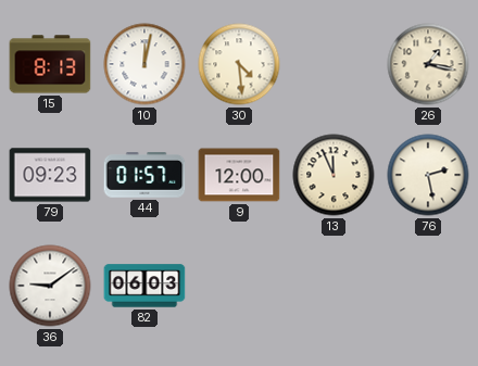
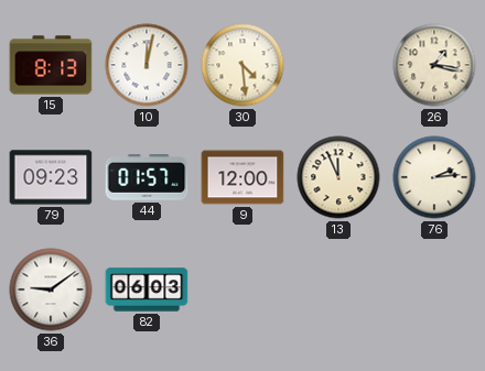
76: 2:28 -> 2:14
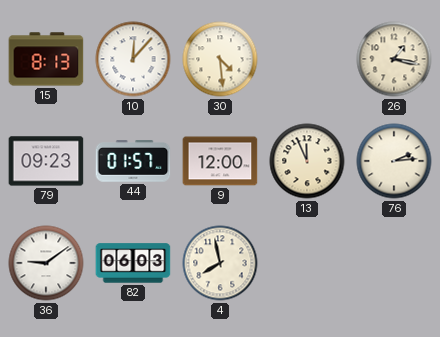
10: 12:02 -> 12:07
4: none -> 7:58
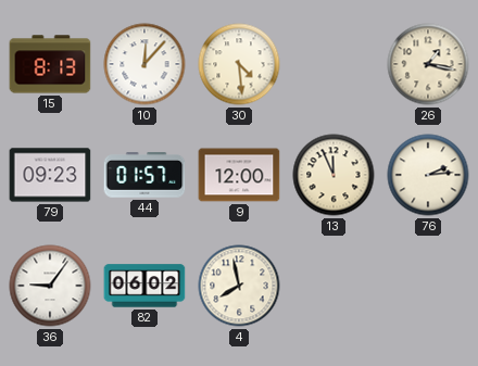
36: 9:09 -> 9:06
82: 06:03 -> 06:02
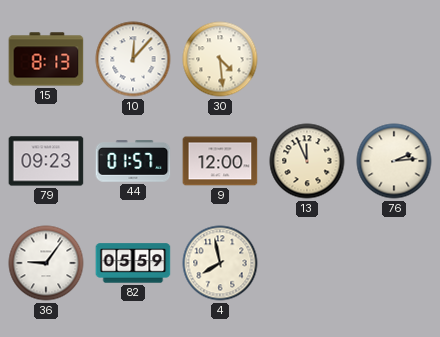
26: 1:17 -> none
82: 06:02 -> 05:59
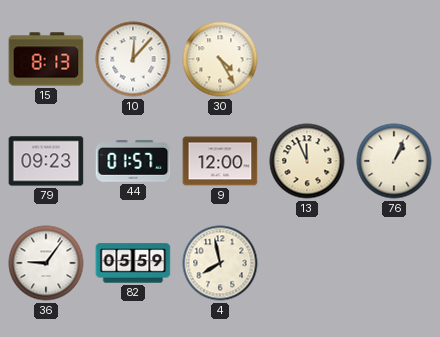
30: 4:29 -> 4:25
76: 2:14 -> 1:04
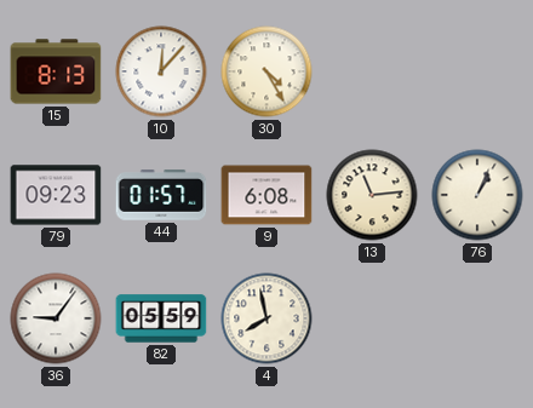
9: 12:00 -> 6:08
13: 11:56 -> 11:14
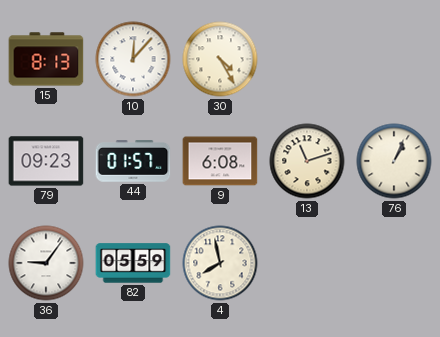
13: 11:14 -> 11:12
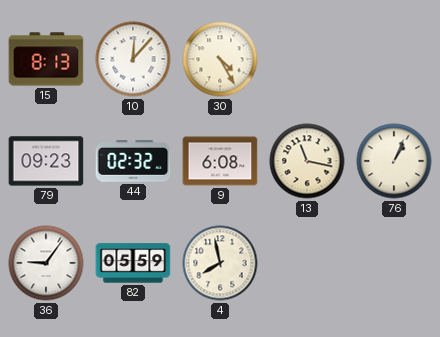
44: 01:57 -> 02:32
13: 11:12 -> 11:17
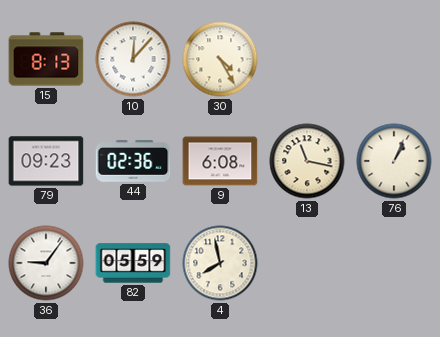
44: 02:32 -> 02:36
